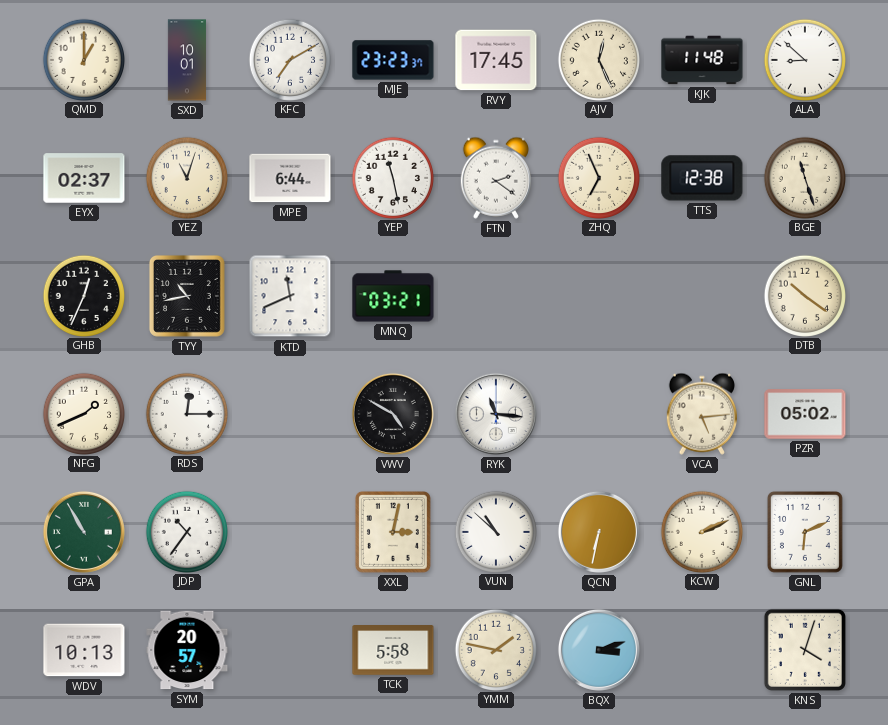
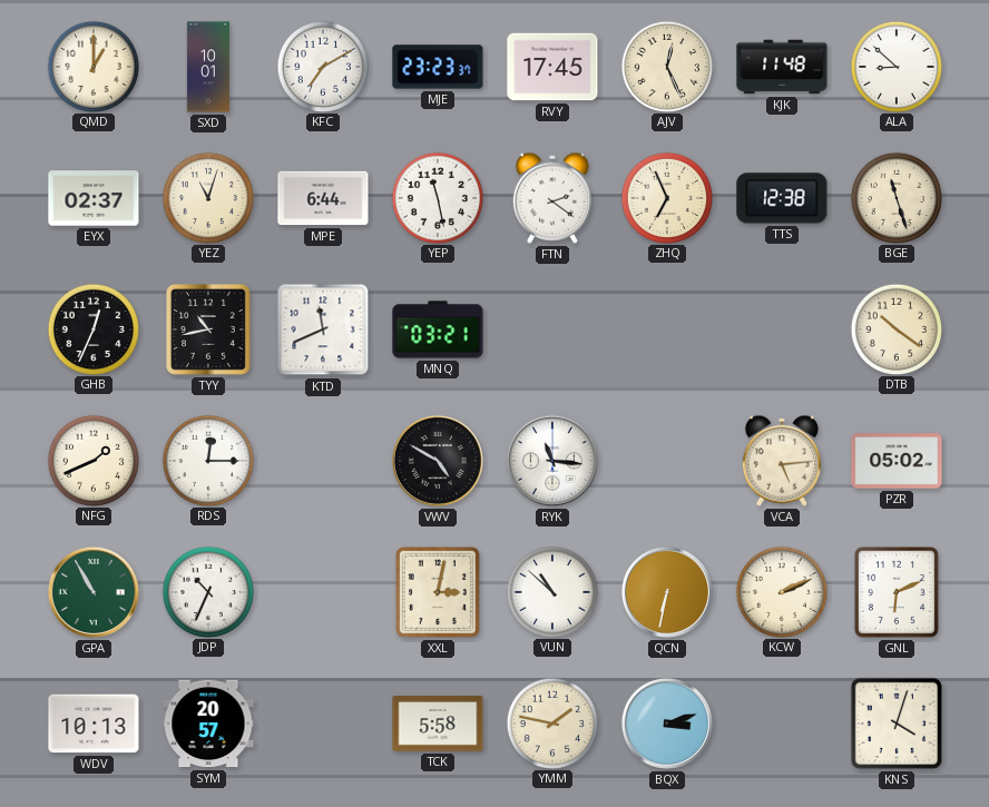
JDP: 10:36 -> 10:34
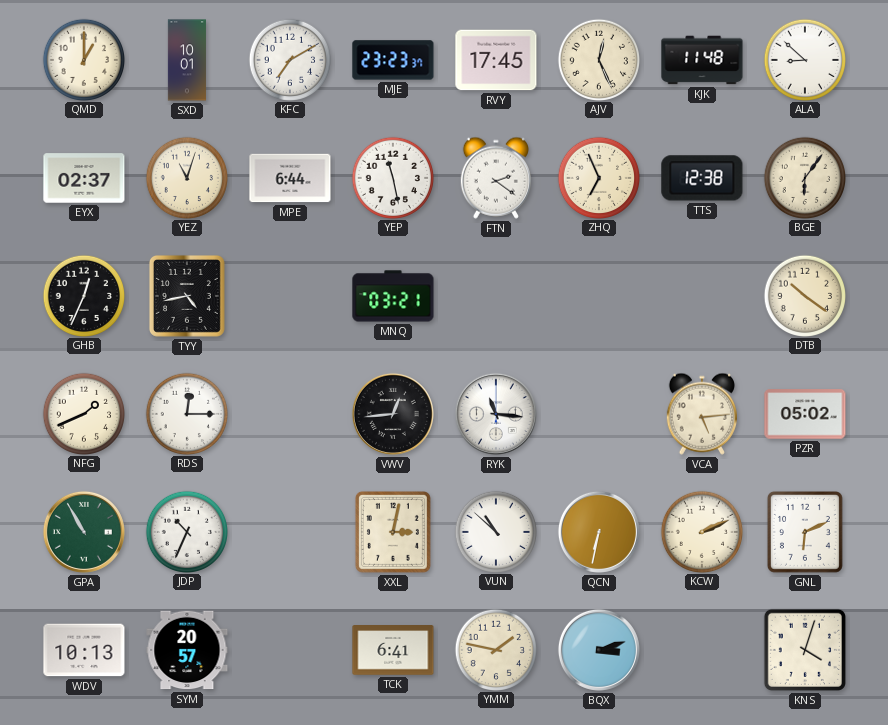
BGE: 11:27 -> 6:06
TYY: 10:43 -> 4:43
KTD: 11:41 -> none
VWV: 4:50 -> 12:44
TCK: 5:58 -> 6:41
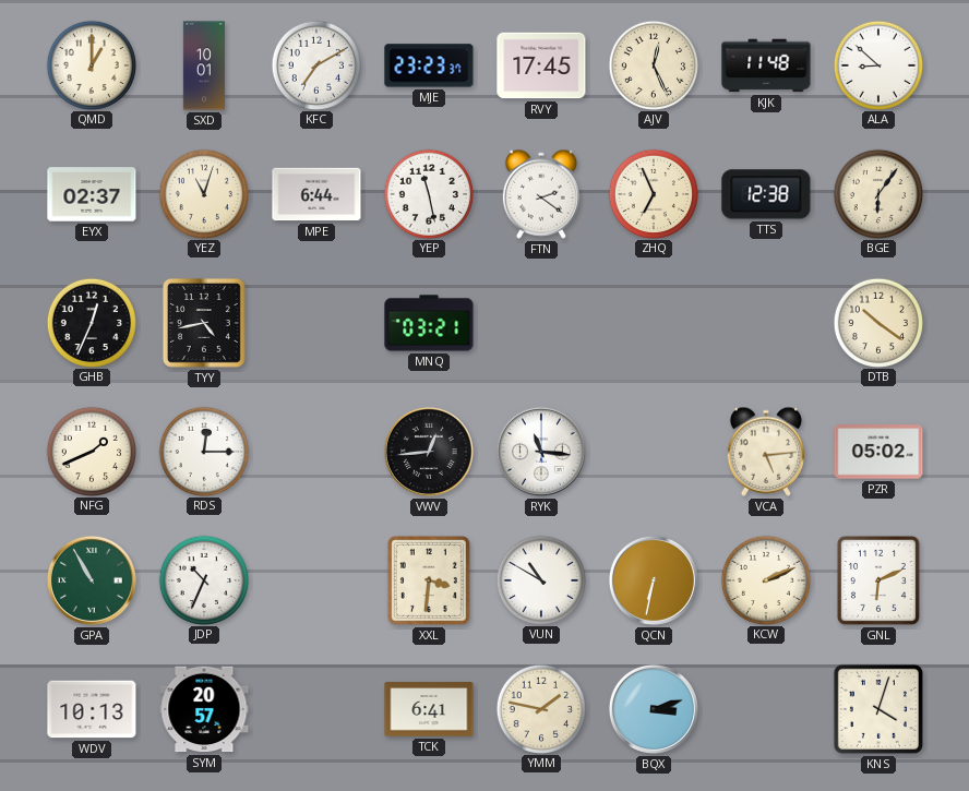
XXL: 3:02 -> 3:31
VUN: 10:52 -> 10:50
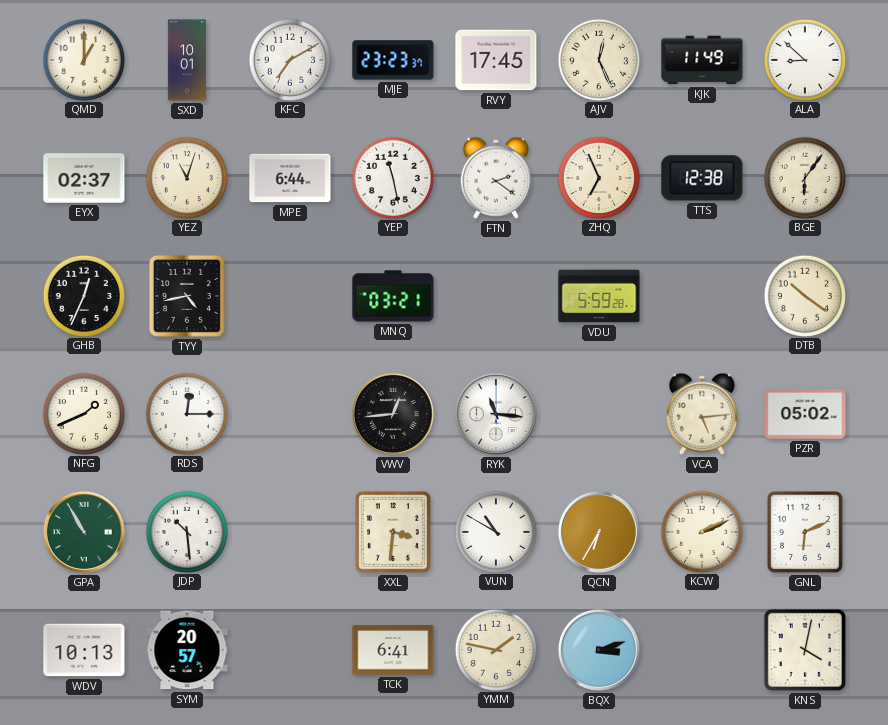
KJK: 11:48 -> 11:49
VDU: none -> 5:59
JDP: 10:34 -> 10:29
QCN: 6:32 -> 6:35
KNS: 4:03 -> 4:02
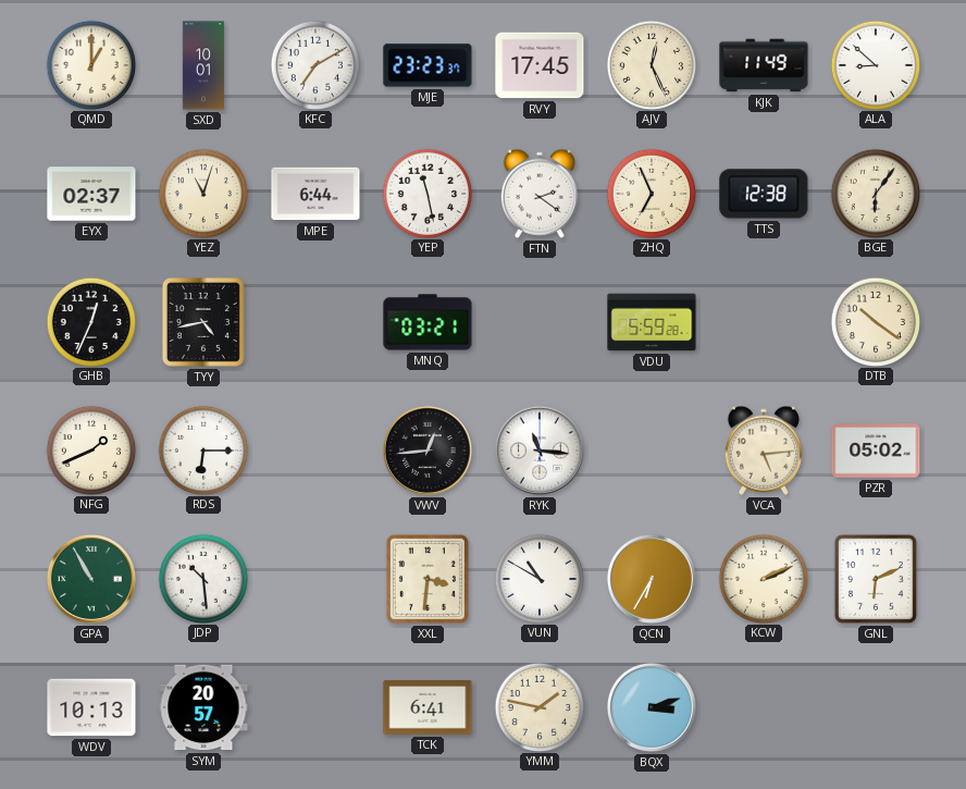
RDS: 12:15 -> 6:15
KNS: 4:02 -> none
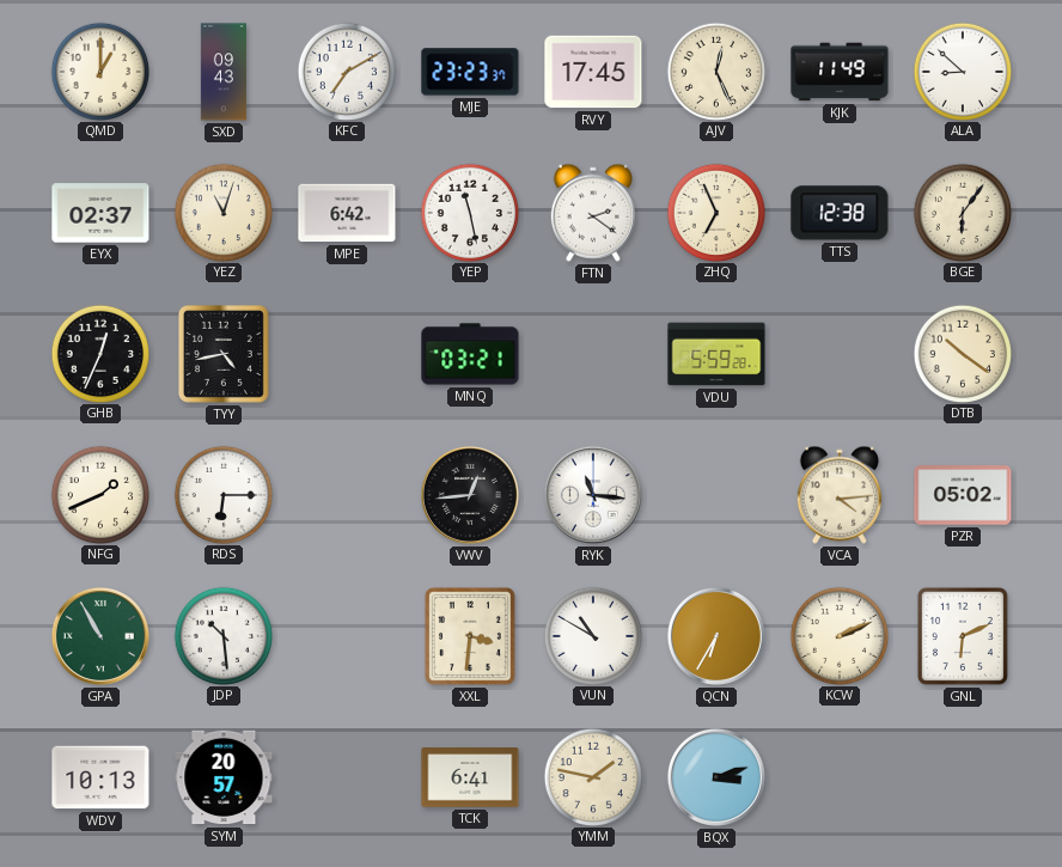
SXD: 10:01 -> 09:43
MPE: 6:44 -> 6:42
VCA: 5:14 -> 4:14
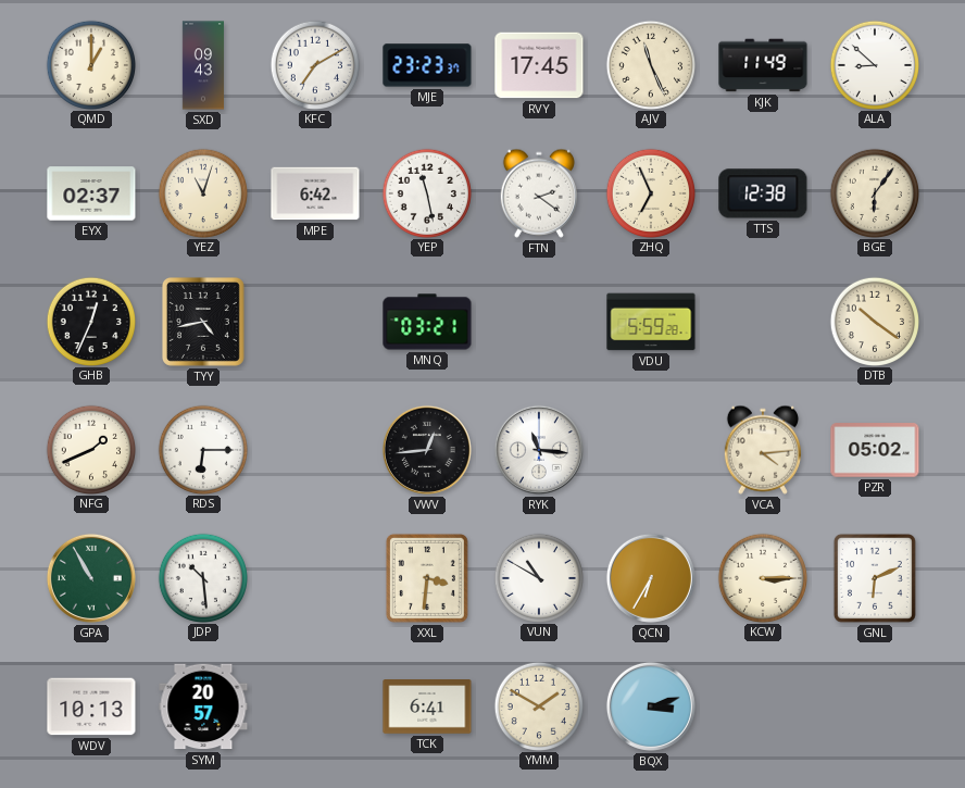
AJV: 12:26 -> 11:26
KCW: 2:11 -> 3:15
YMM: 1:47 -> 1:50
